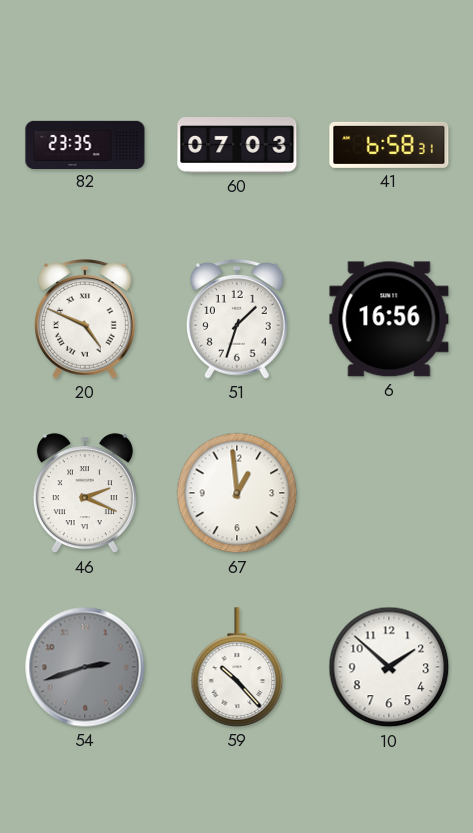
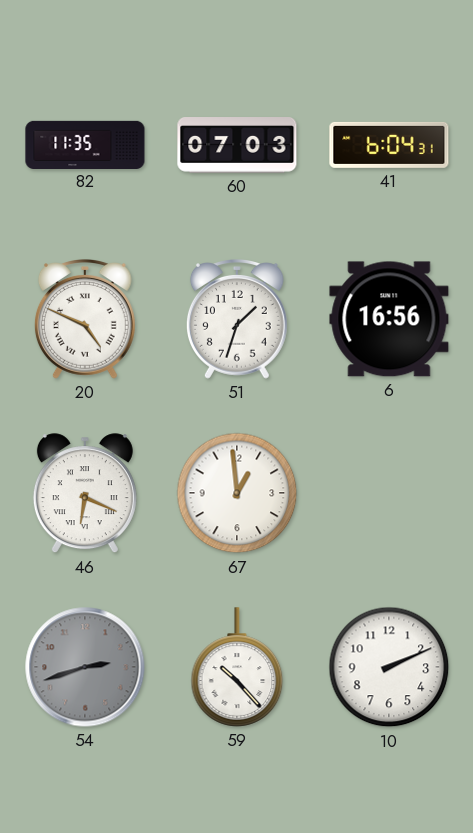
82: 23:35 -> 11:35
41: 6:58 -> 6:04
46: 2:19 -> 6:19
10: 1:52 -> 2:11
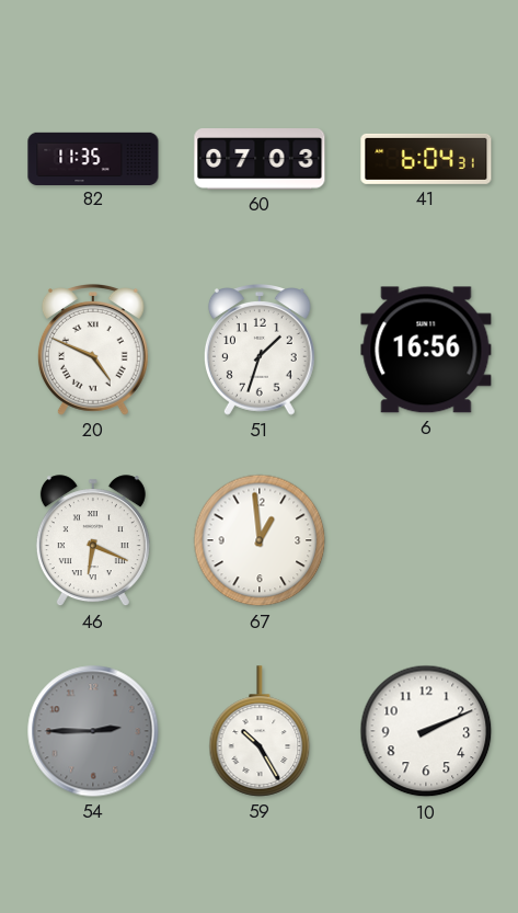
54: 2:42 -> 2:45
59: 10:23 -> 10:25
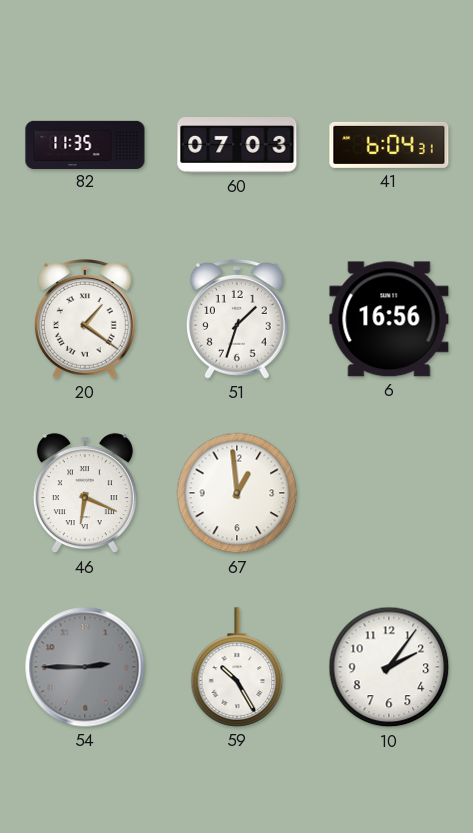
20: 4:49 -> 1:21
10: 2:11 -> 2:06
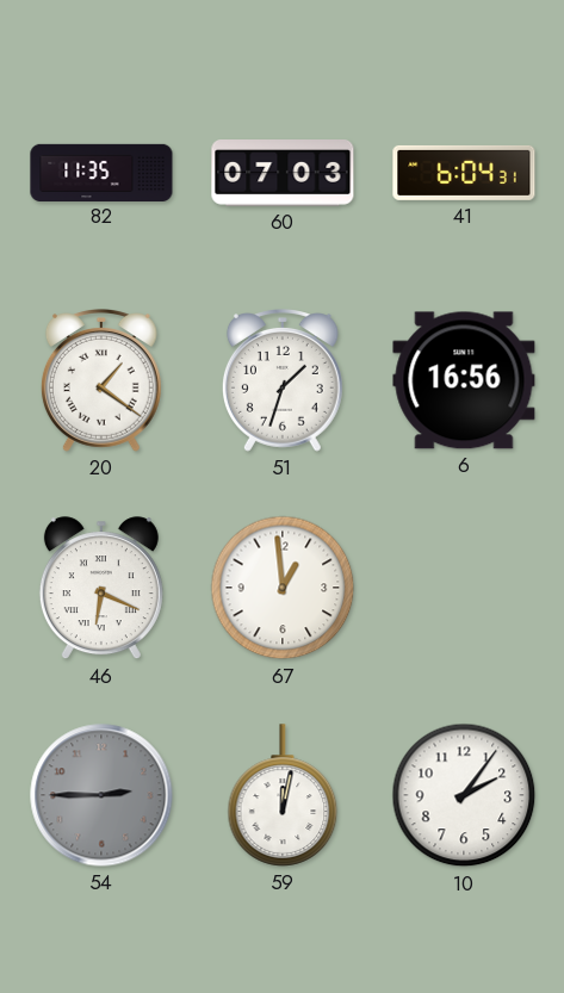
59: 10:25 -> 12:02
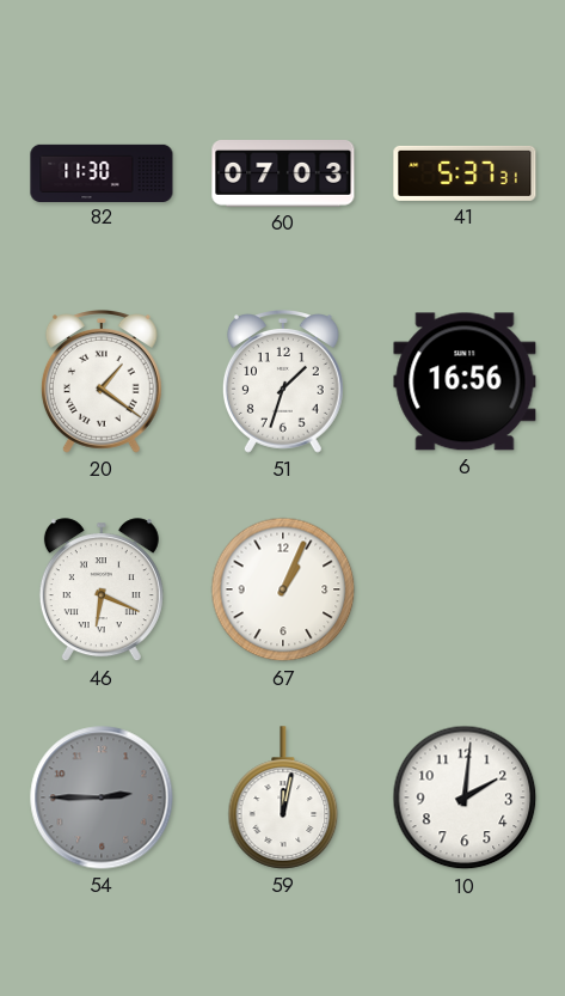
82: 11:35 -> 11:30
41: 6:04 -> 5:37
67: 12:59 -> 1:04
10: 2:06 -> 2:01
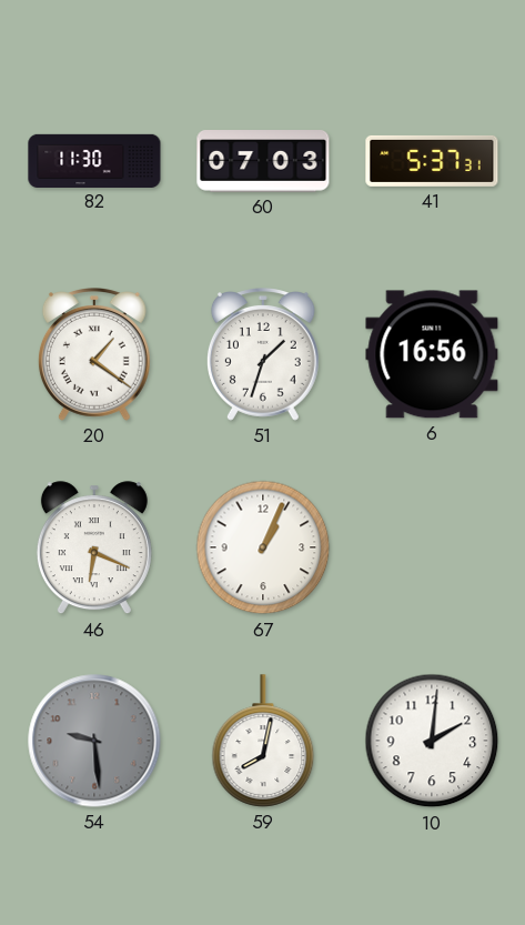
54: 2:45 -> 9:29
59: 12:02 -> 8:02
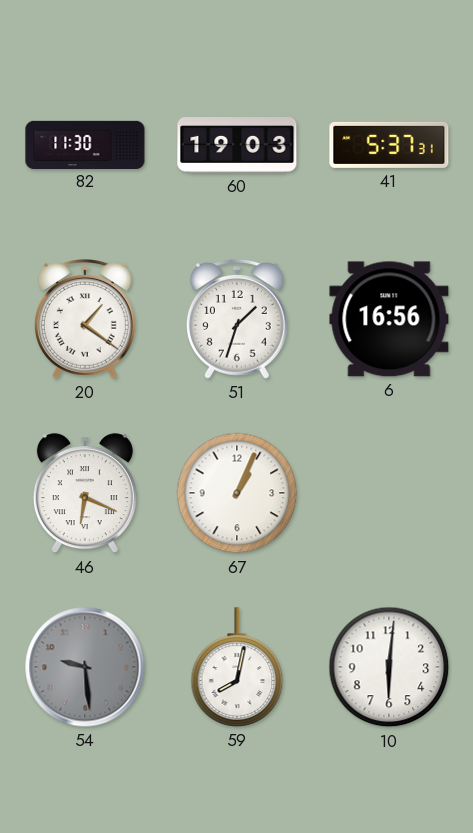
60: 07:03 -> 19:03
10: 2:01 -> 6:01
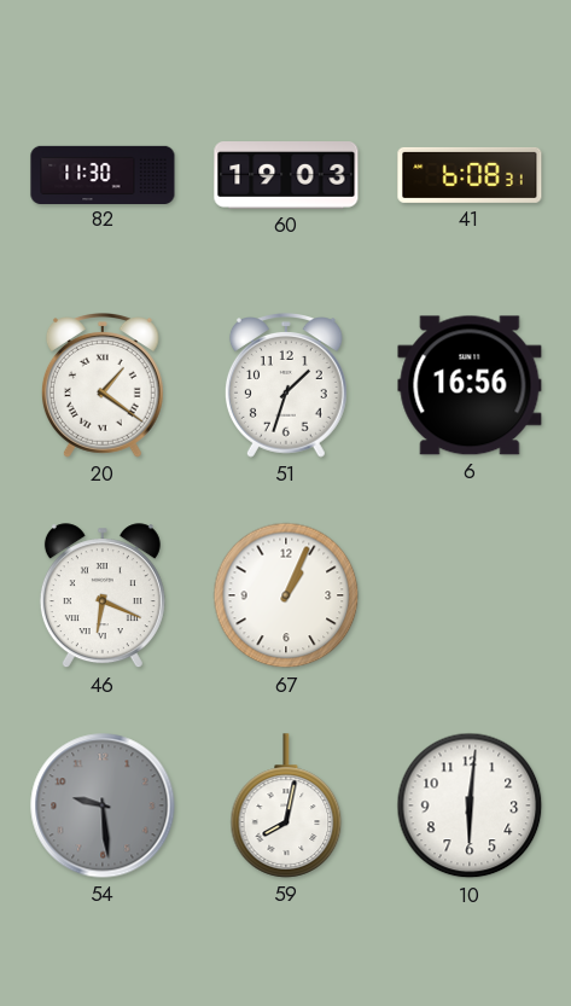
41: 5:37 -> 6:08
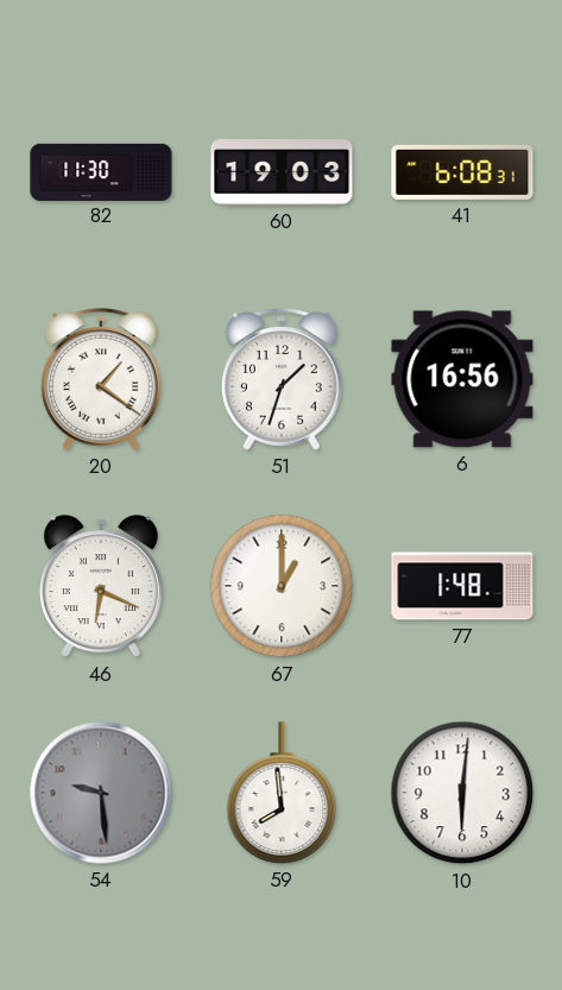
67: 1:04 -> 1:00
77: none -> 1:48
59: 8:02 -> 7:59
